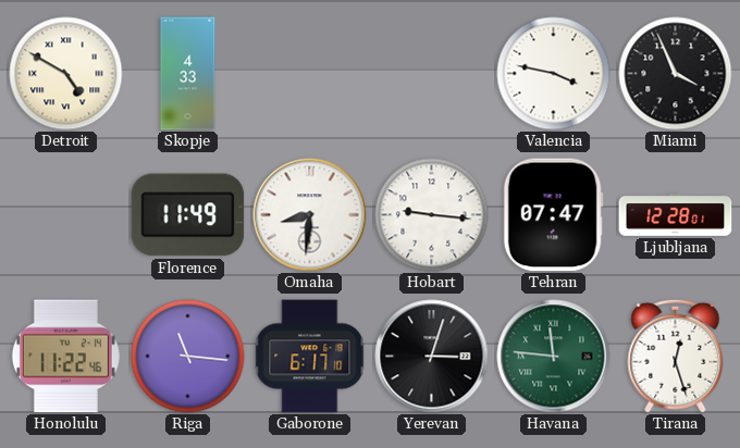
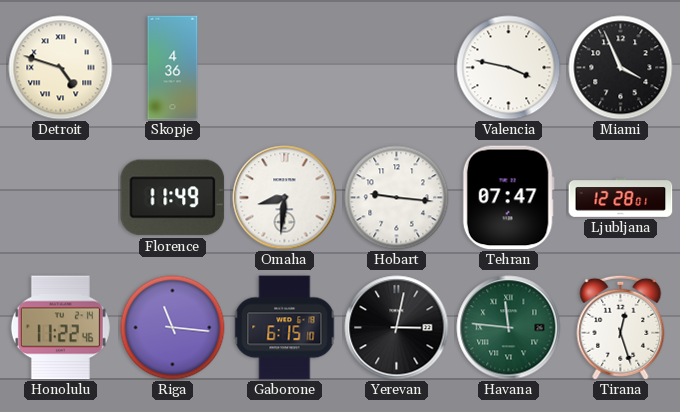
Detroit: 4:50 -> 4:48
Skopje: 4:33 -> 4:36
Gaborone: 6:17 -> 6:15
Yerevan: 3:03 -> 3:02
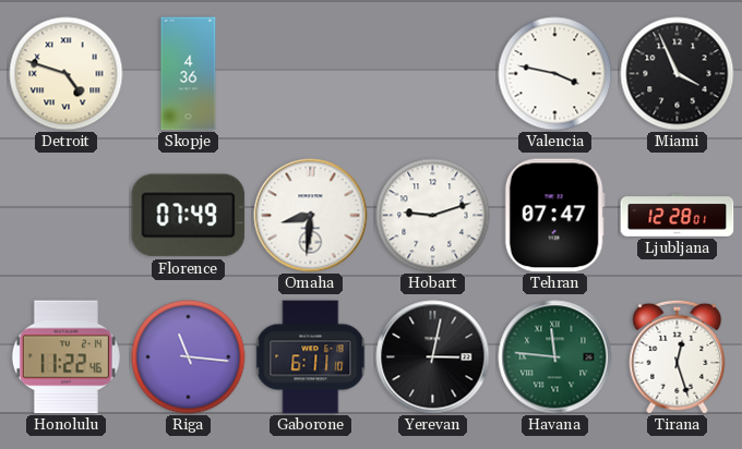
Florence: 11:49 -> 07:49
Hobart: 9:16 -> 9:12
Gaborone: 6:15 -> 6:11
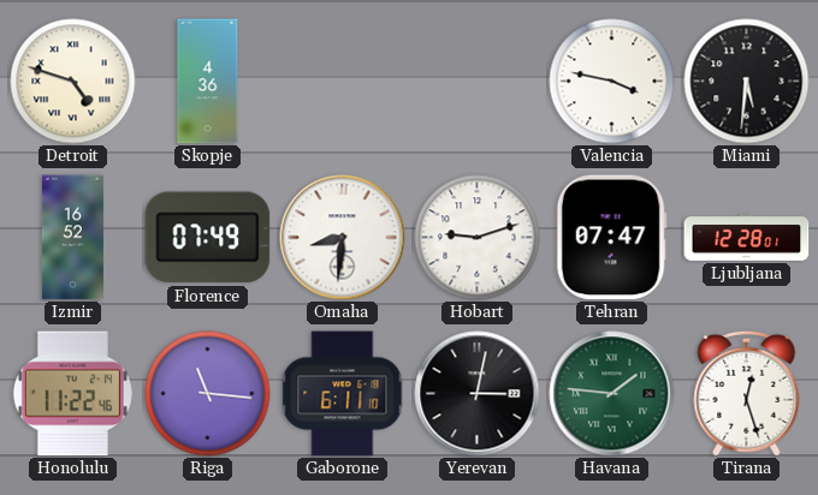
Miami: 3:56 -> 5:31
Izmir: none -> 16:52
Havana: 11:46 -> 1:46
